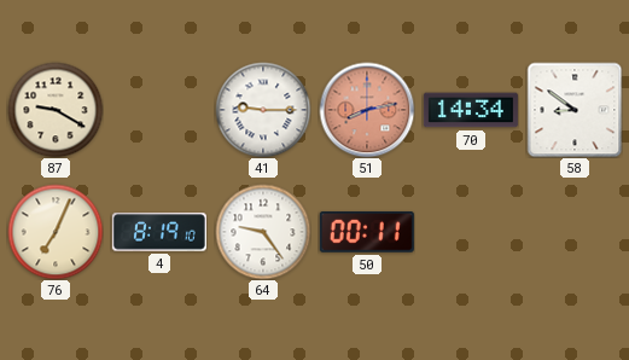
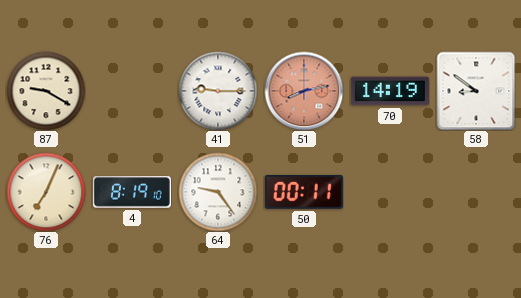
70: 14:34 -> 14:19
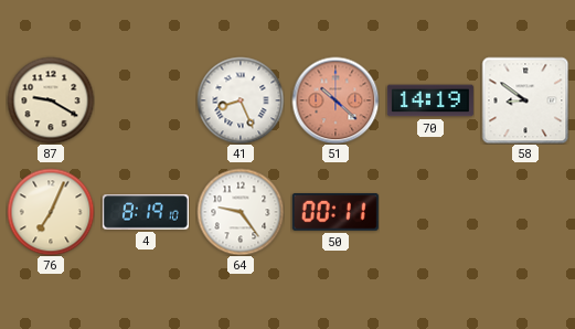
41: 9:15 -> 8:26
51: 8:13 -> 10:22
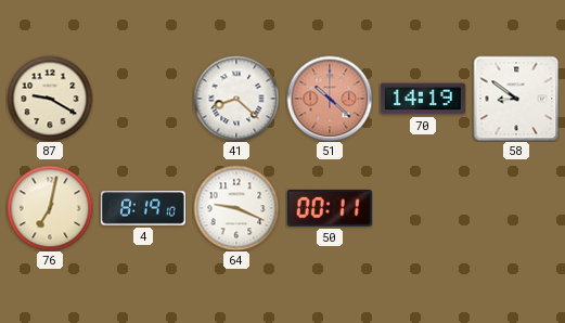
41: 8:26 -> 8:22
76: 7:04 -> 7:02
64: 9:24 -> 9:19
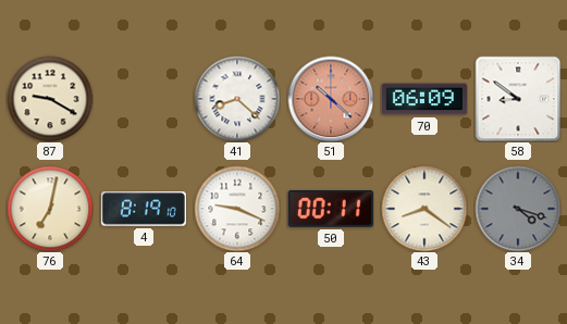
70: 14:19 -> 06:09
43: none -> 8:21
34: none -> 4:18
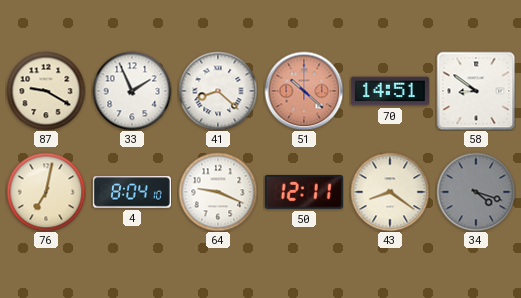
33: none -> 1:56
70: 06:09 -> 14:51
4: 8:19 -> 8:04
50: 00:11 -> 12:11
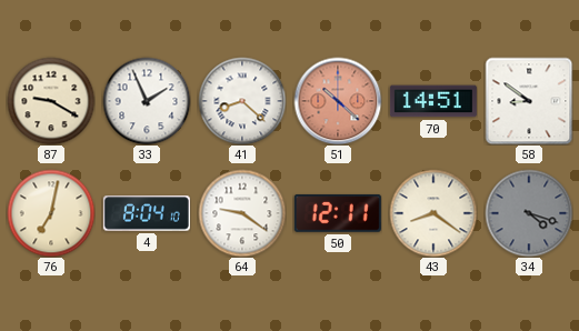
64: 9:19 -> 9:21
